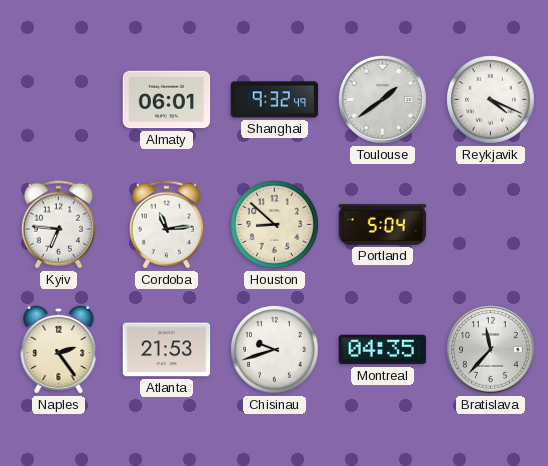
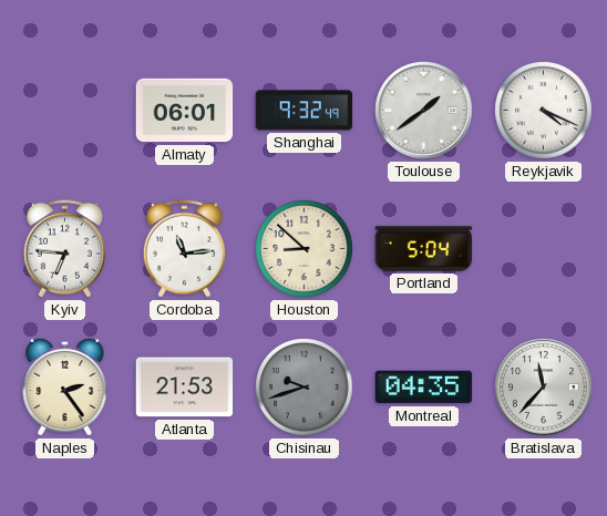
Chisinau dial: white -> grey
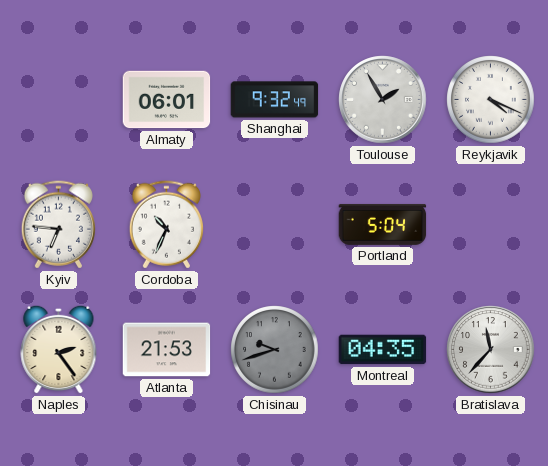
Toulouse: 1:39 -> 1:55
Cordoba: 11:14 -> 10:34
Houston: 8:52 -> none
